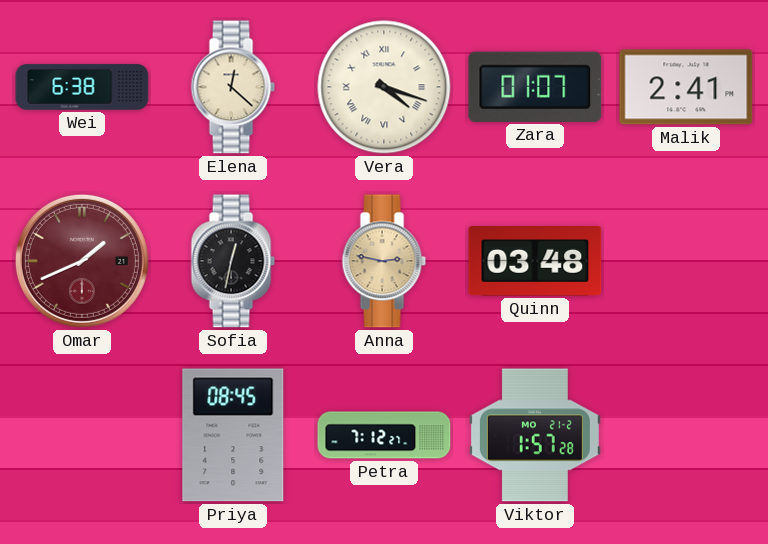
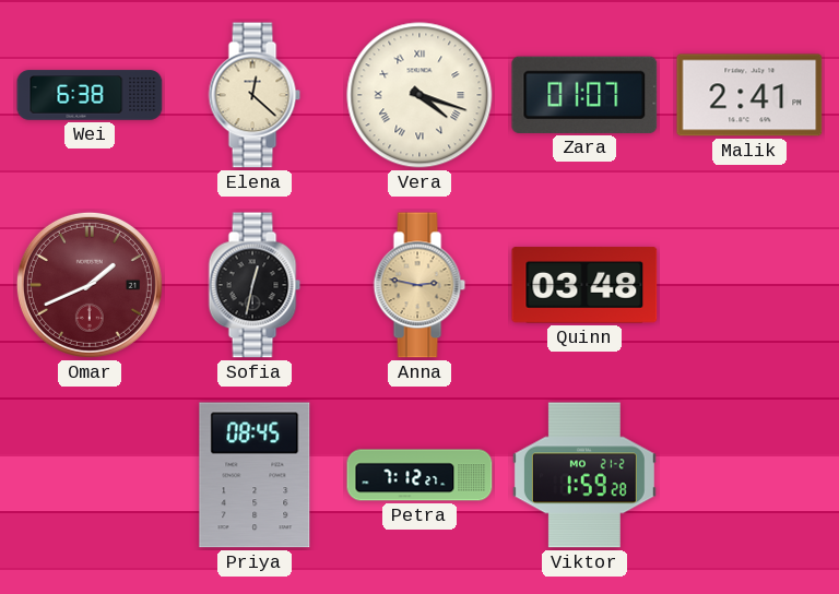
Viktor: 1:57 -> 1:59
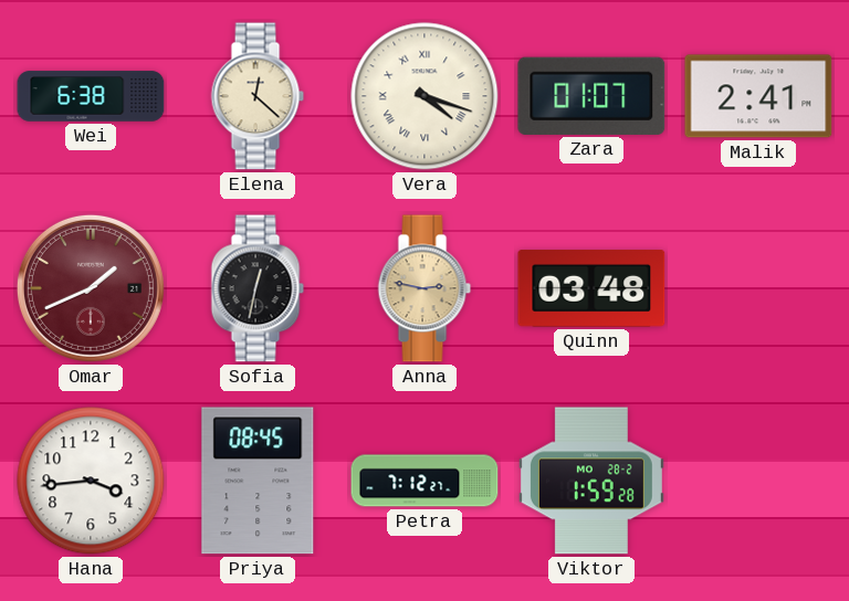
Hana: none -> 3:44
Viktor date: MO 21-2 -> MO 28-2
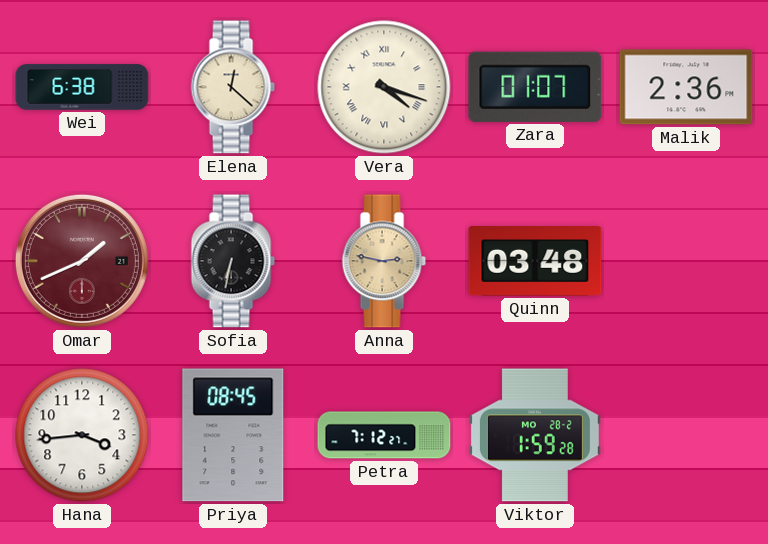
Malik: 2:41 -> 2:36
Sofia: 12:32 -> 6:32
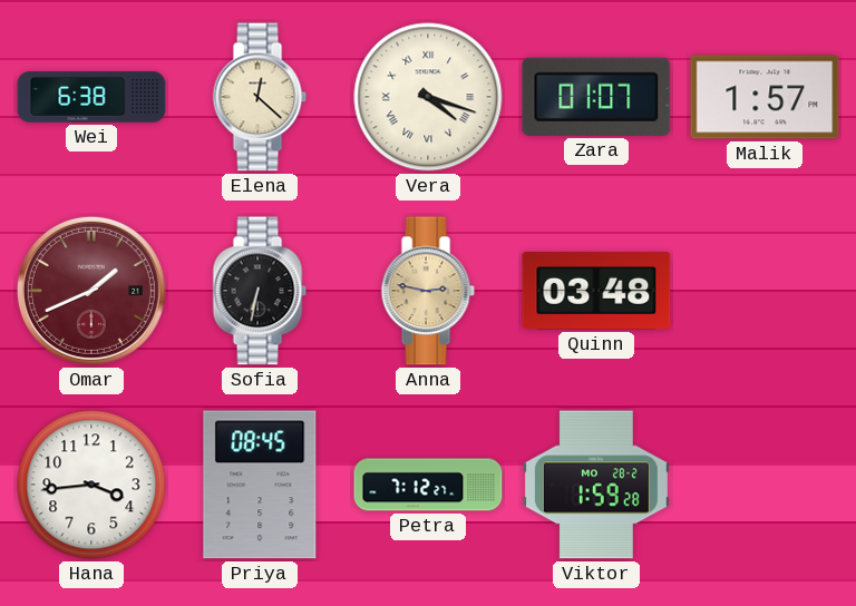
Malik: 2:36 -> 1:57
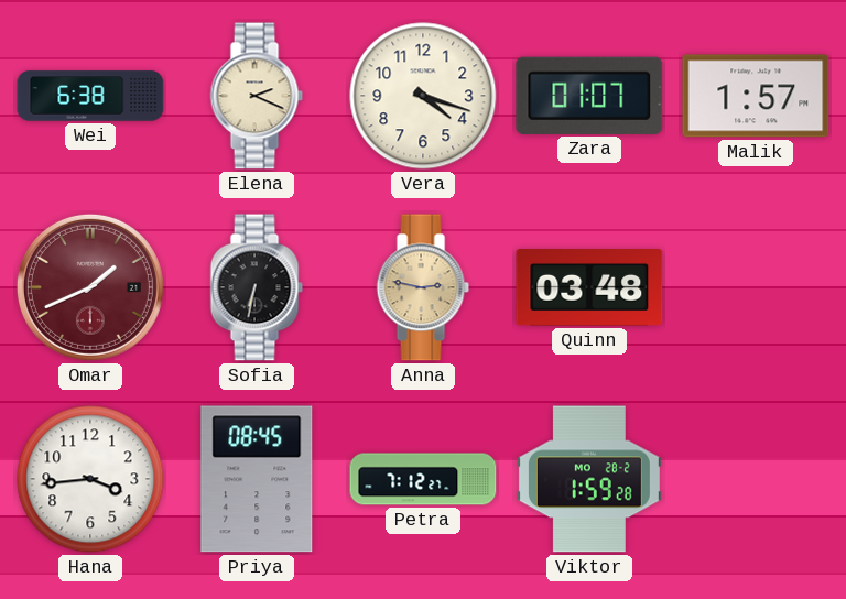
Elena: 12:22 -> 2:19
Vera numerals: Roman -> Arabic
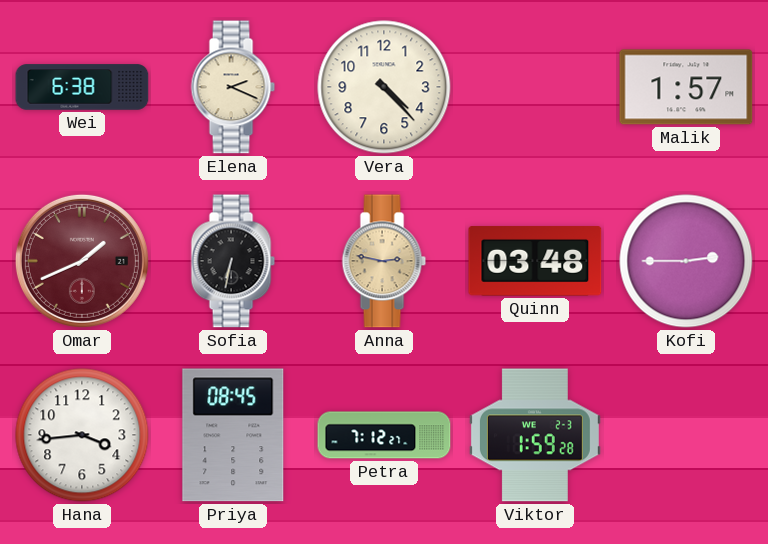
Vera: 4:18 -> 4:23
Zara: 01:07 -> none
Kofi: none -> 2:45
Viktor date: MO 28-2 -> WE 2-3
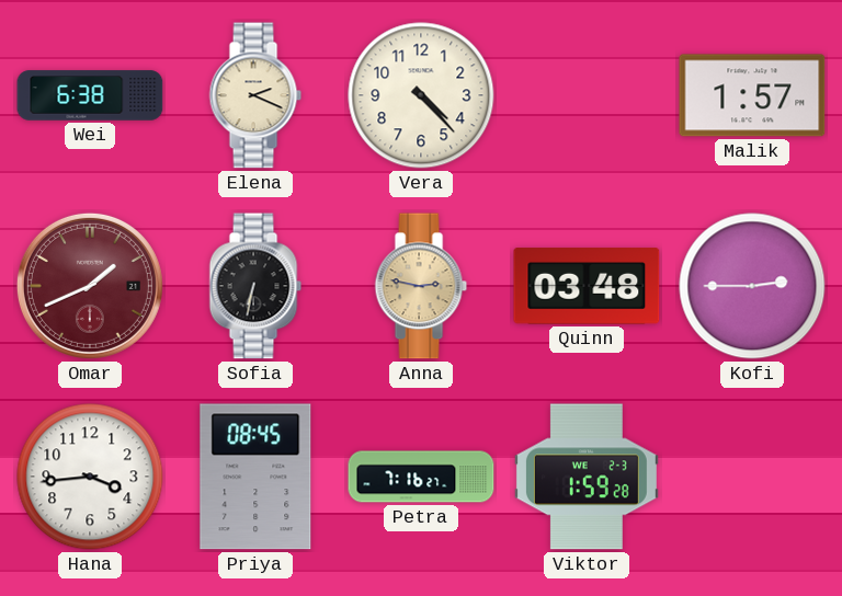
Petra: 7:12 -> 7:16
